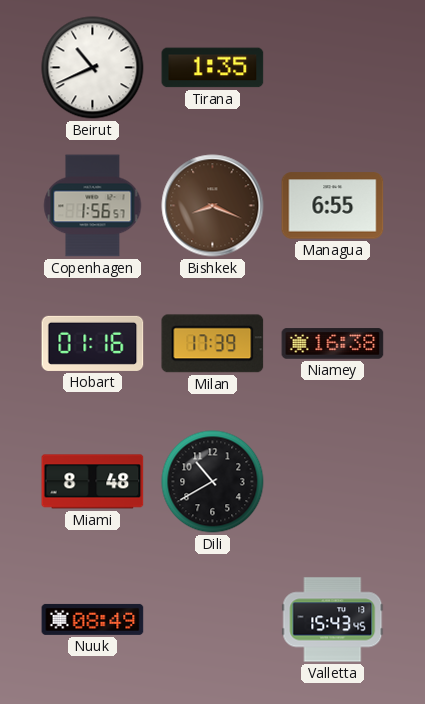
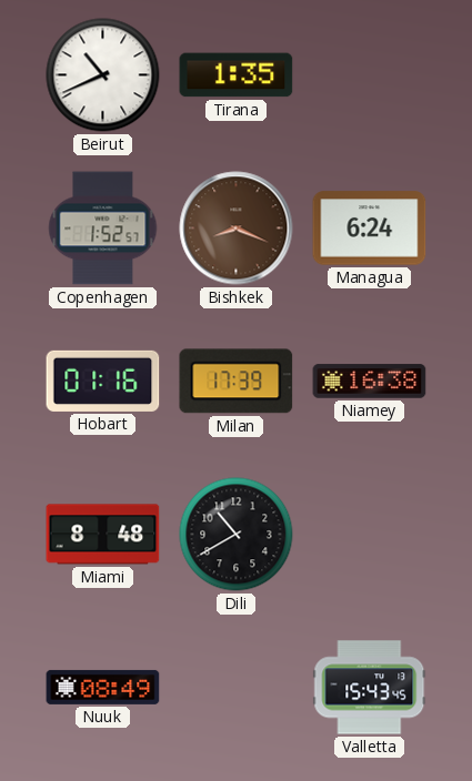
Copenhagen: 1:56 -> 1:52
Managua: 6:55 -> 6:24
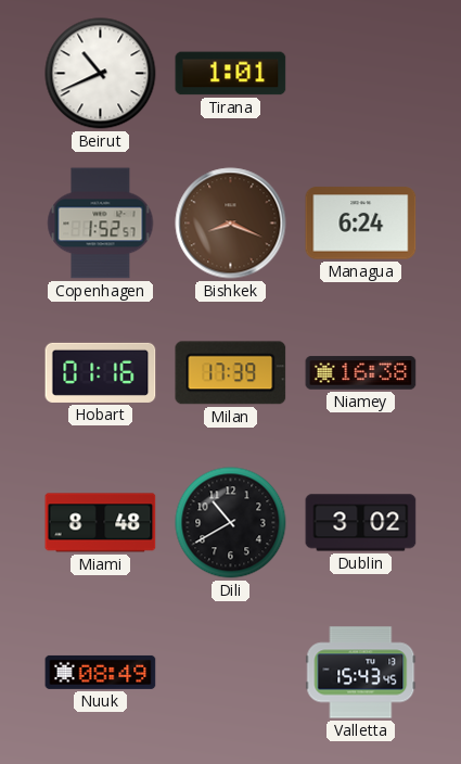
Tirana: 1:35 -> 1:01
Dublin: none -> 3:02
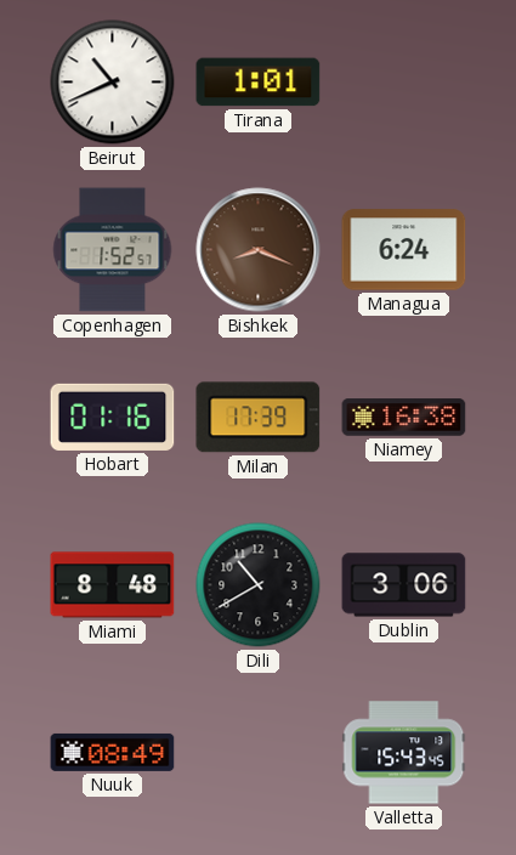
Dublin: 3:02 -> 3:06
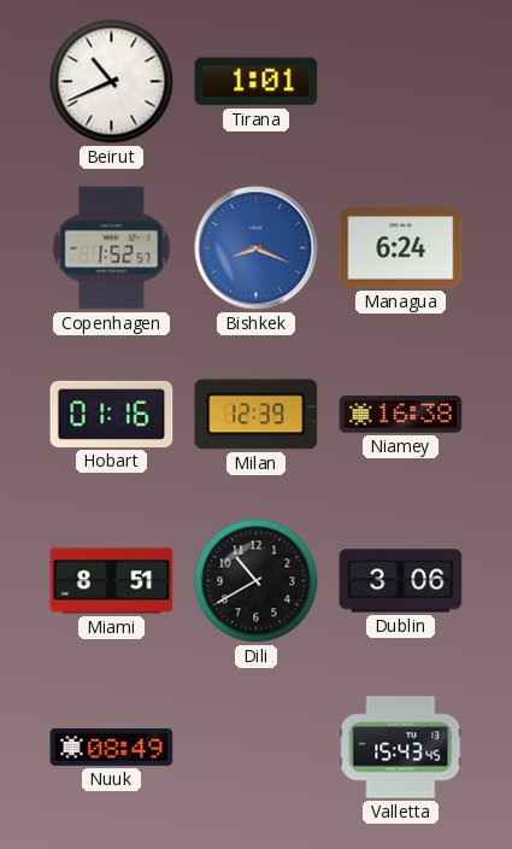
Bishkek dial: brown -> blue
Milan: 17:39 -> 12:39
Miami: 8:48 -> 8:51
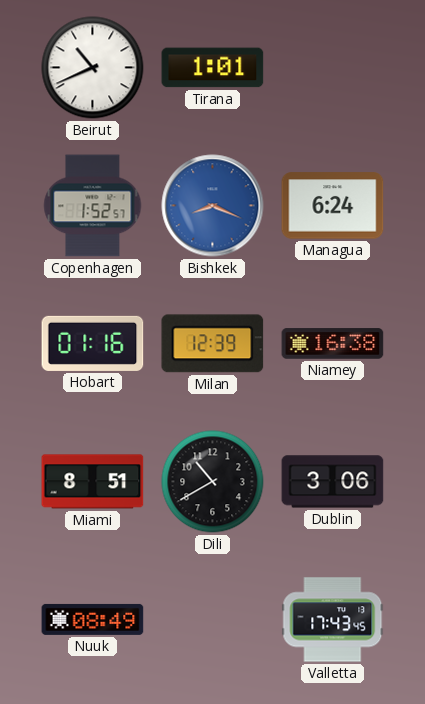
Valletta: 15:43 -> 17:43
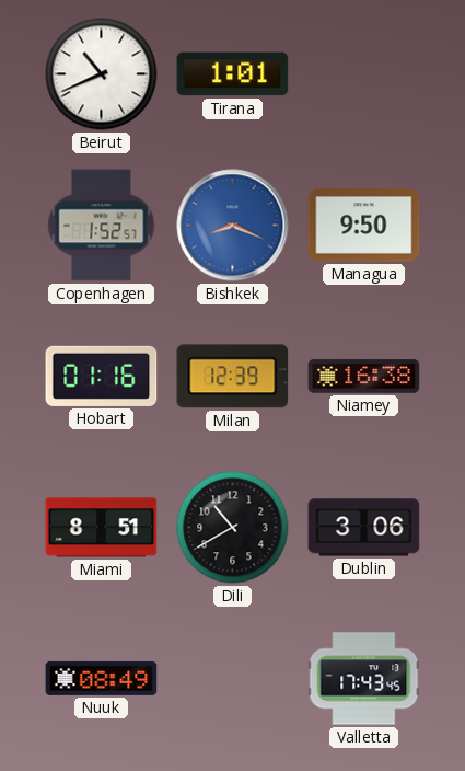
Managua: 6:24 -> 9:50
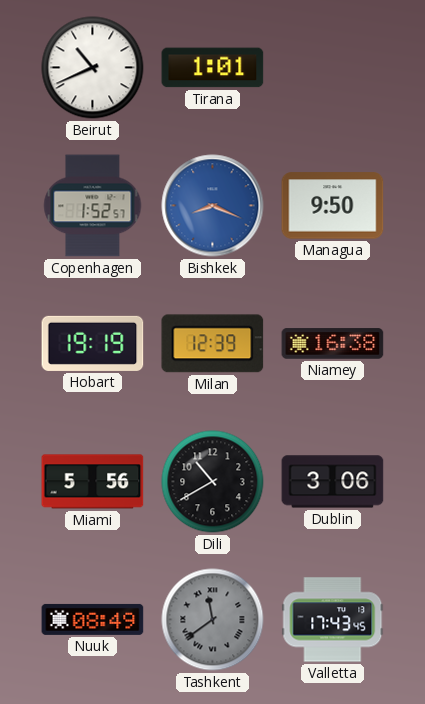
Hobart: 01:16 -> 19:19
Miami: 8:51 -> 5:56
Tashkent: none -> 11:39
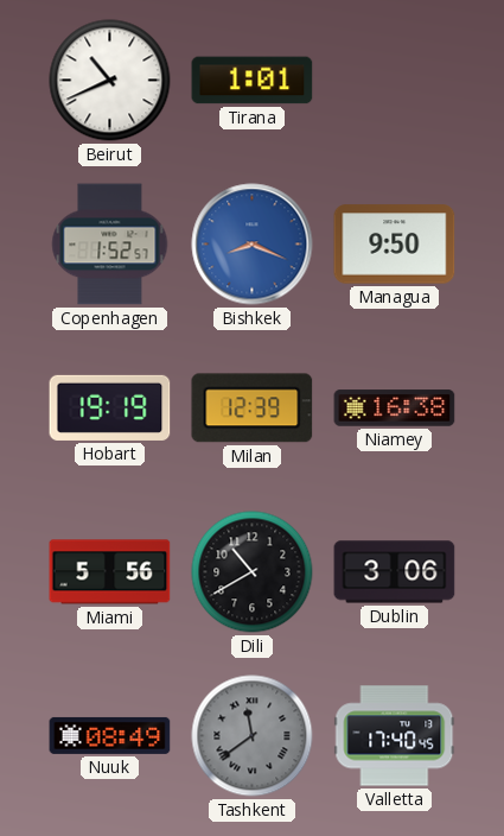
Valletta: 17:43 -> 17:40
